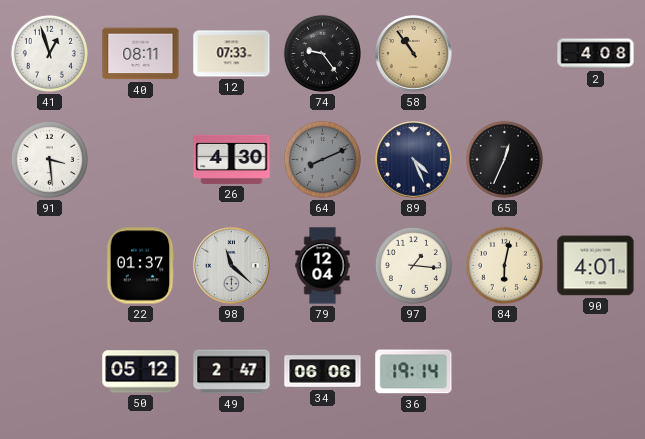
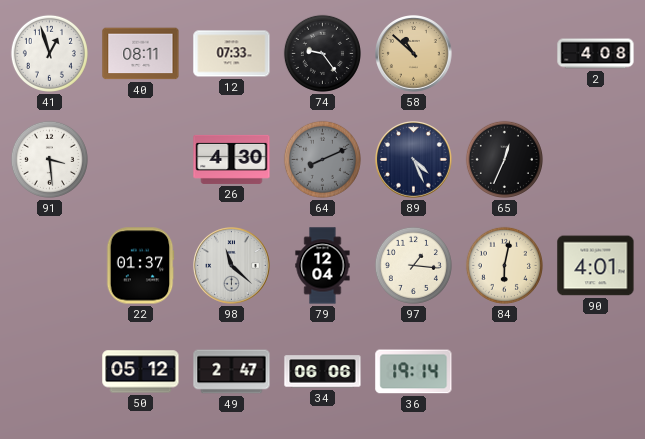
58: 10:54 -> 10:52
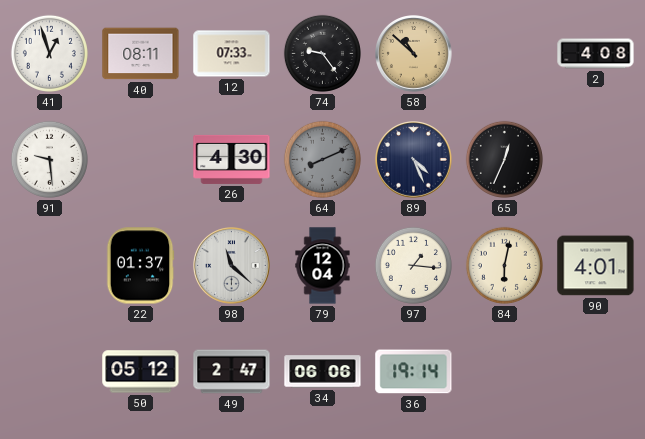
91: 3:29 -> 9:29
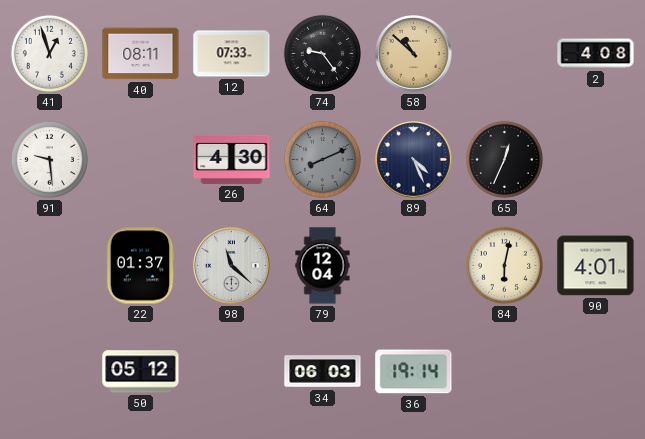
97: 1:16 -> none
49: 2:47 -> none
34: 06:06 -> 06:03
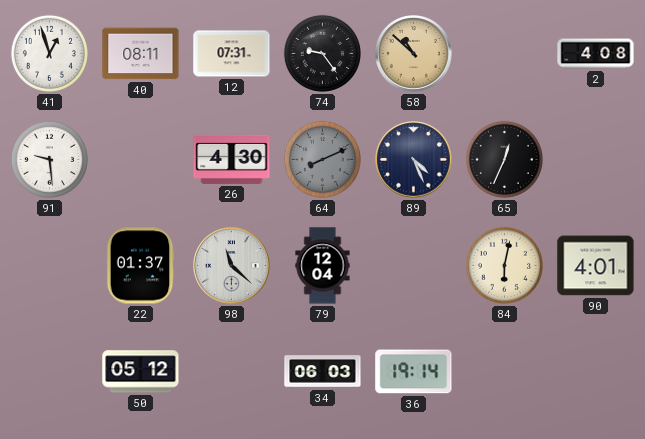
12: 07:33 -> 07:31
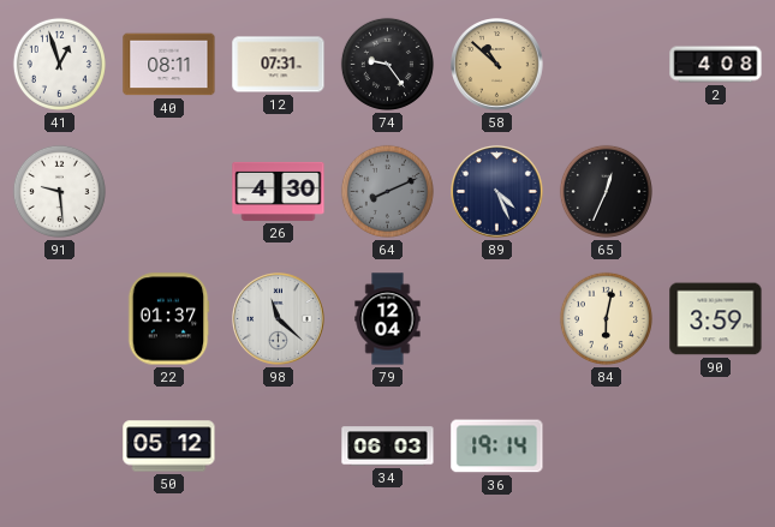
90: 4:01 -> 3:59
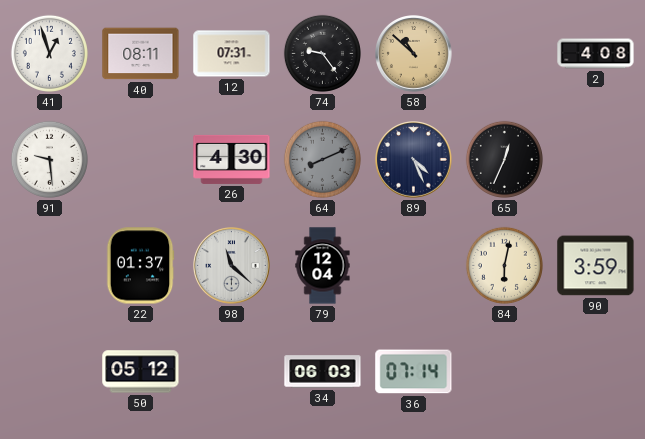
36: 19:14 -> 07:14
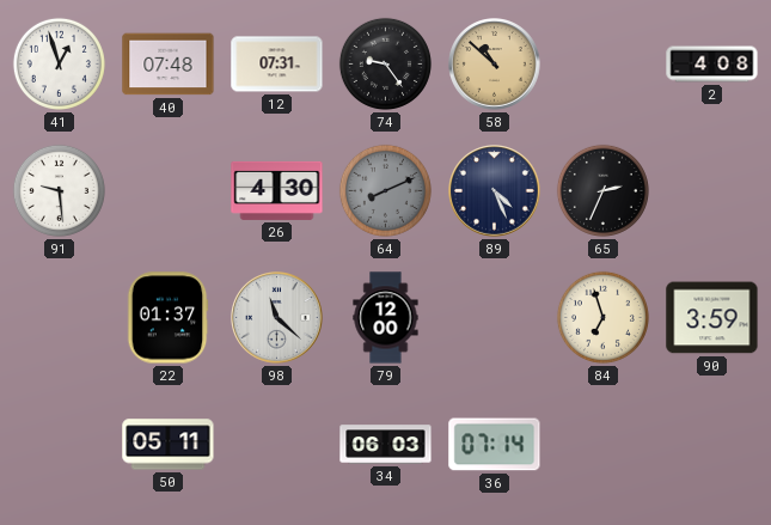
40: 08:11 -> 07:48
65: 12:34 -> 2:34
79: 12:04 -> 12:00
84: 6:02 -> 6:57
50: 05:12 -> 05:11
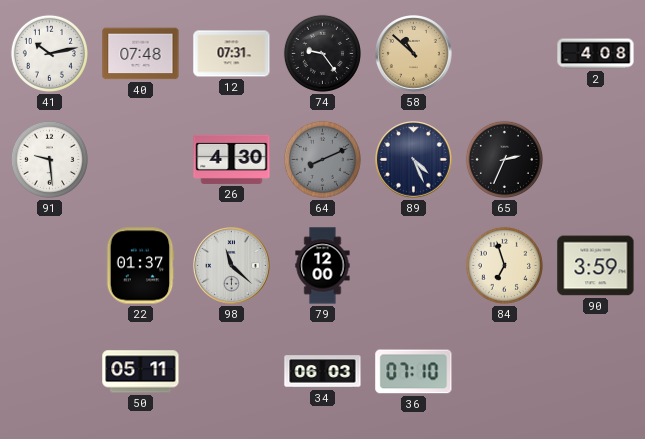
41: 12:57 -> 10:13
36: 07:14 -> 07:10
